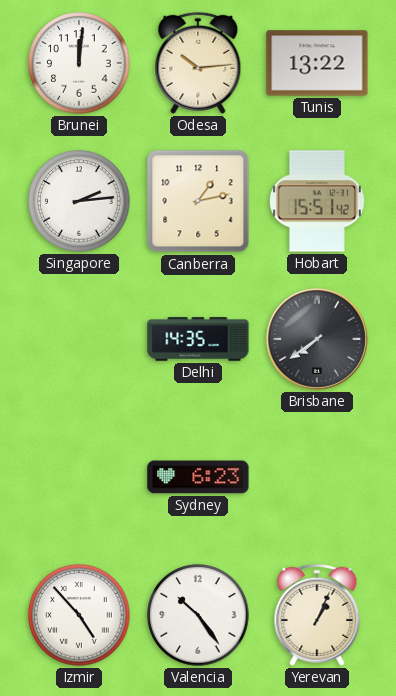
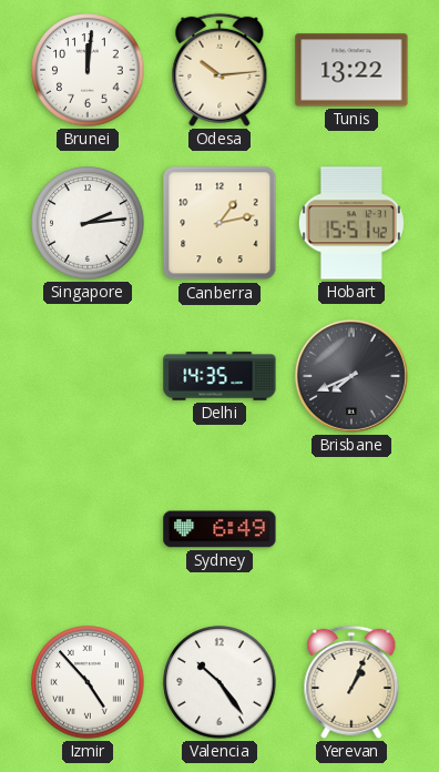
Brisbane: 7:39 -> 7:41
Sydney: 6:23 -> 6:49
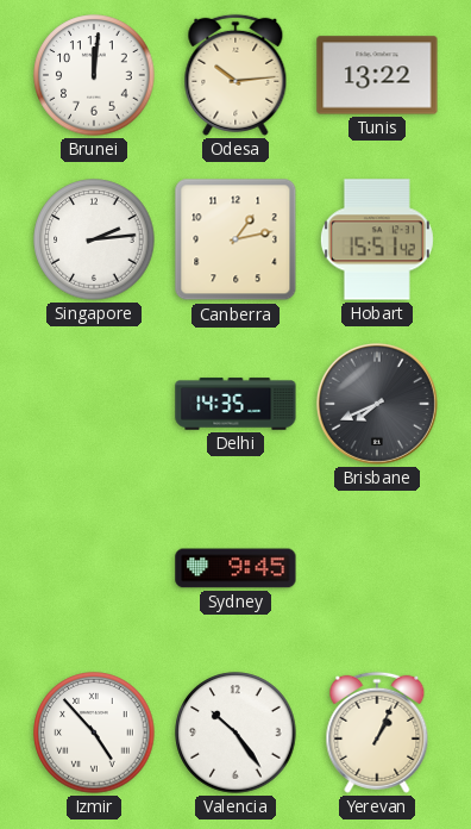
Sydney: 6:49 -> 9:45
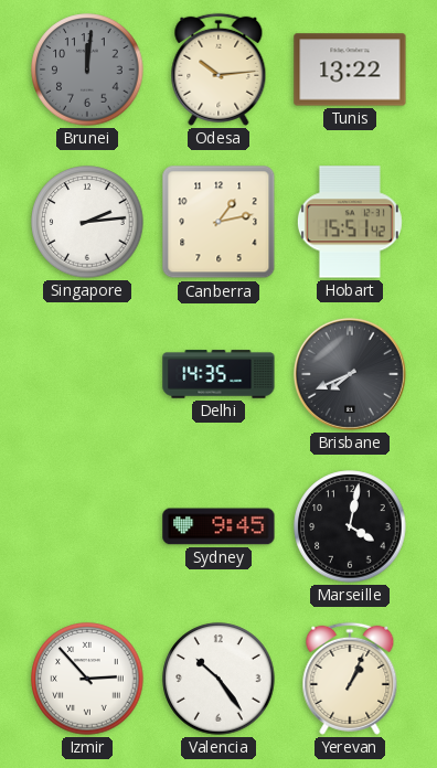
Brunei dial: white -> grey
Marseille: none -> 4:02
Izmir: 4:53 -> 2:53
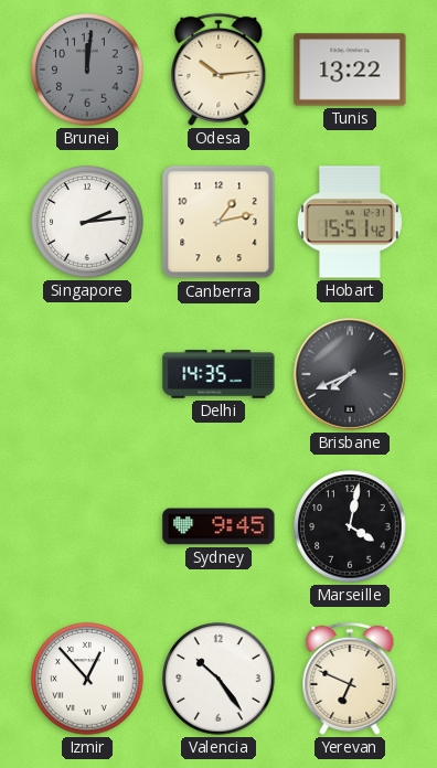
Izmir: 2:53 -> 12:53
Yerevan: 1:04 -> 6:49
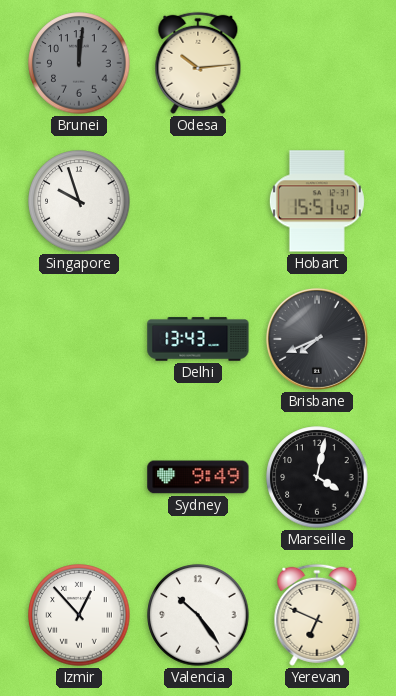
Tunis: 13:22 -> none
Singapore: 2:14 -> 9:57
Canberra: 1:13 -> none
Delhi: 14:35 -> 13:43
Sydney: 9:45 -> 9:49
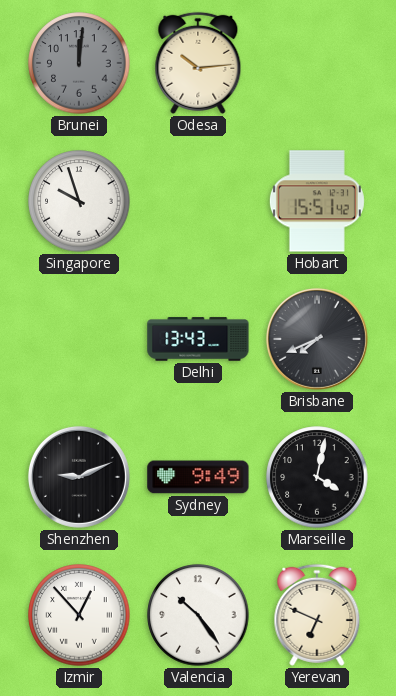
Shenzhen: none -> 9:11
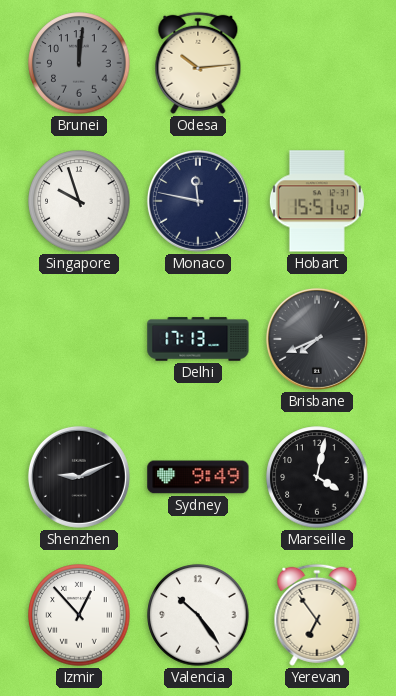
Monaco: none -> 11:47
Delhi: 13:43 -> 17:13
Yerevan: 6:49 -> 6:54
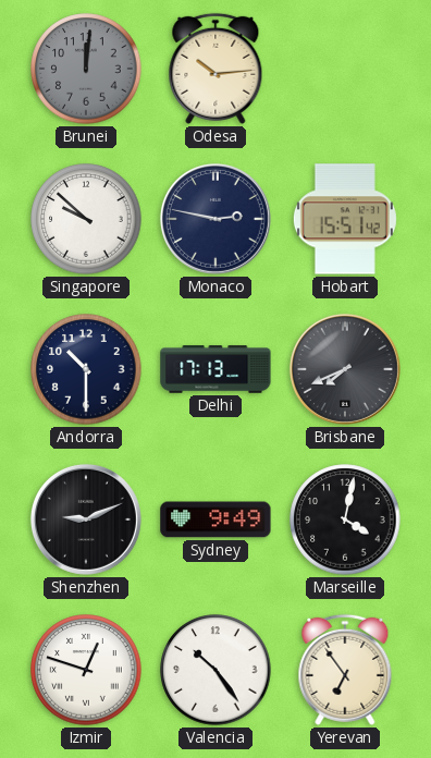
Singapore: 9:57 -> 9:52
Monaco: 11:47 -> 2:47
Andorra: none -> 10:30
Izmir: 12:53 -> 12:48
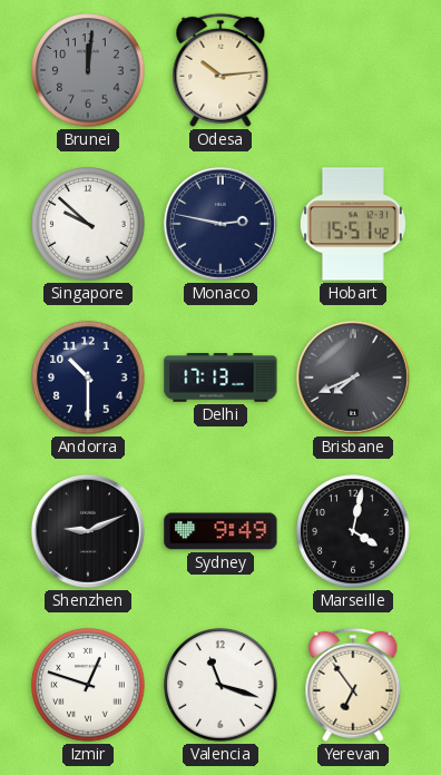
Valencia: 10:24 -> 11:18
